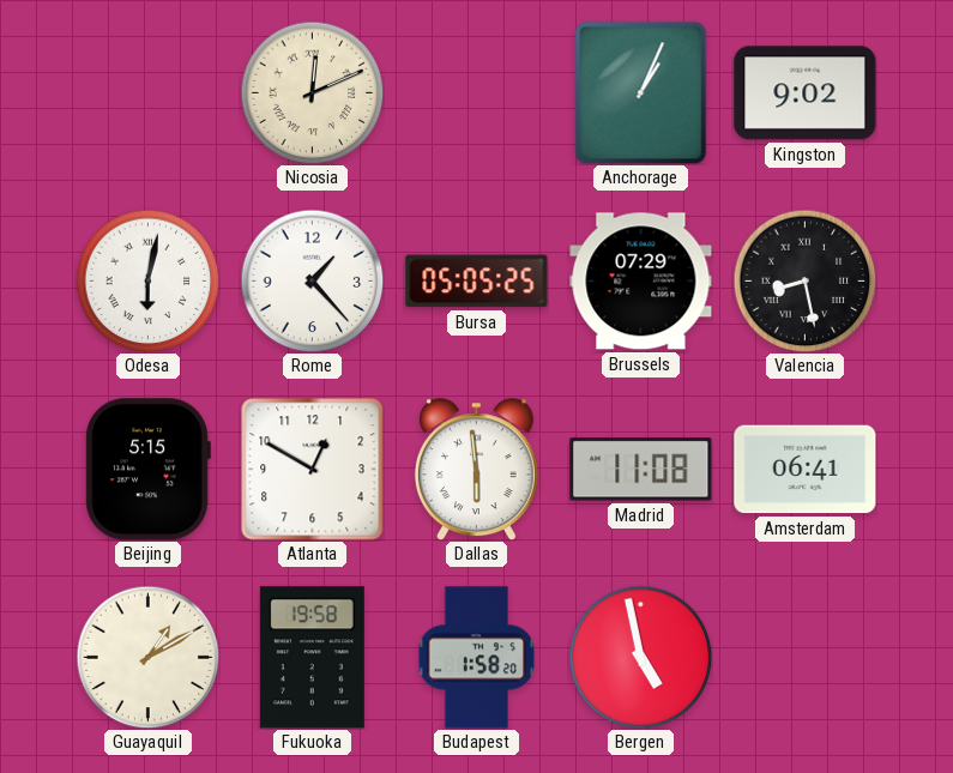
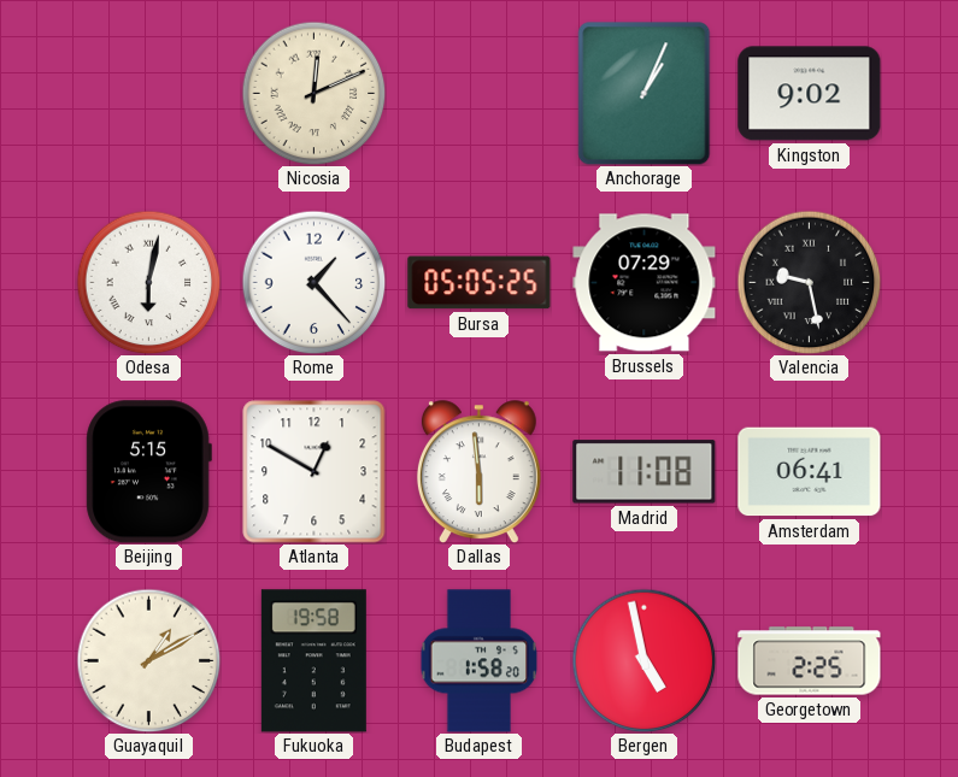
Valencia: 8:28 -> 9:28
Georgetown: none -> 2:25
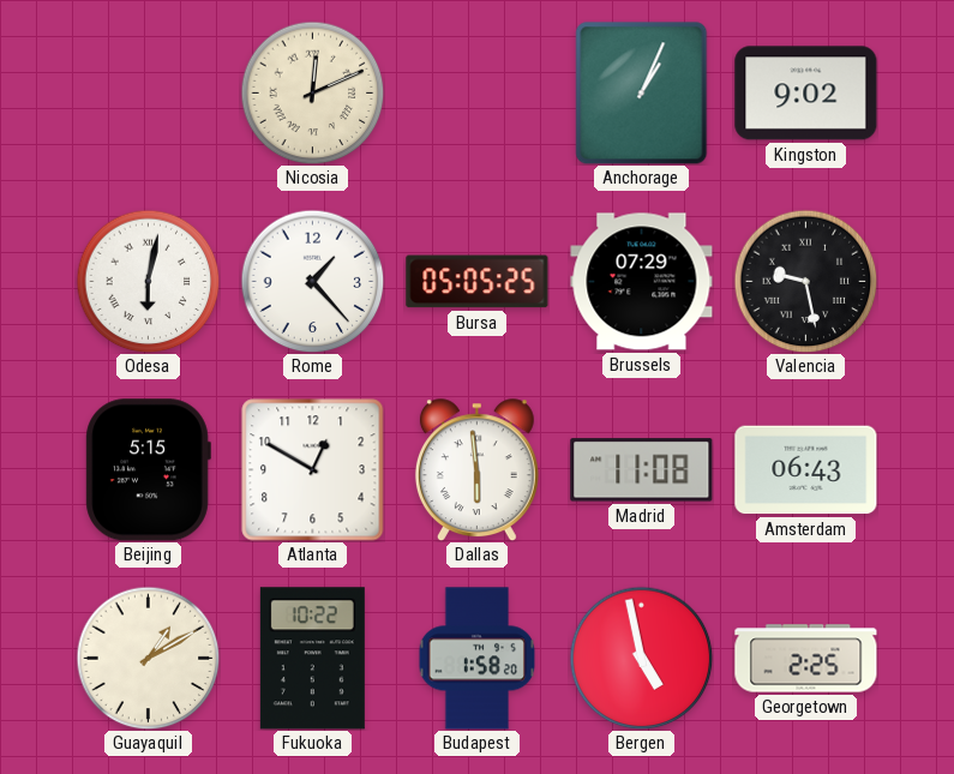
Amsterdam: 06:41 -> 06:43
Fukuoka: 19:58 -> 10:22
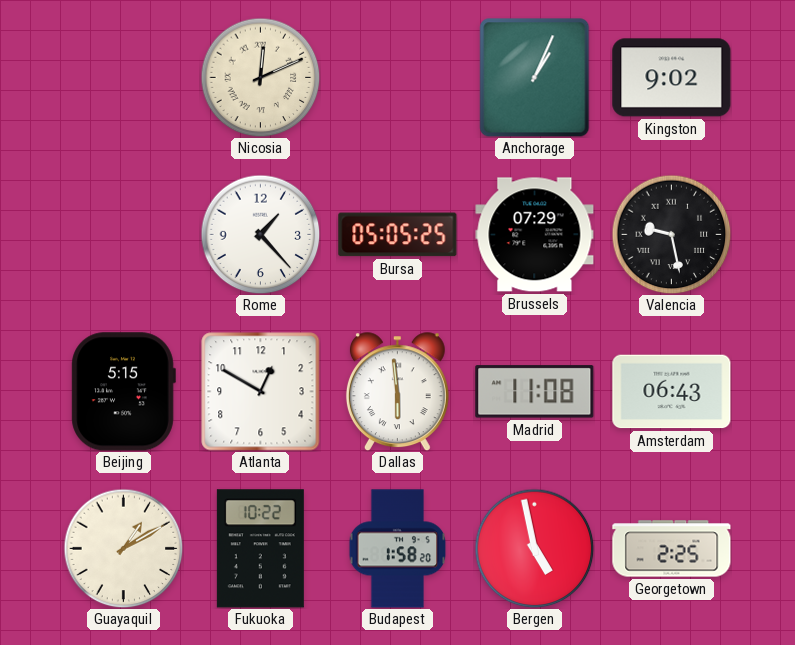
Odesa: 6:02 -> none
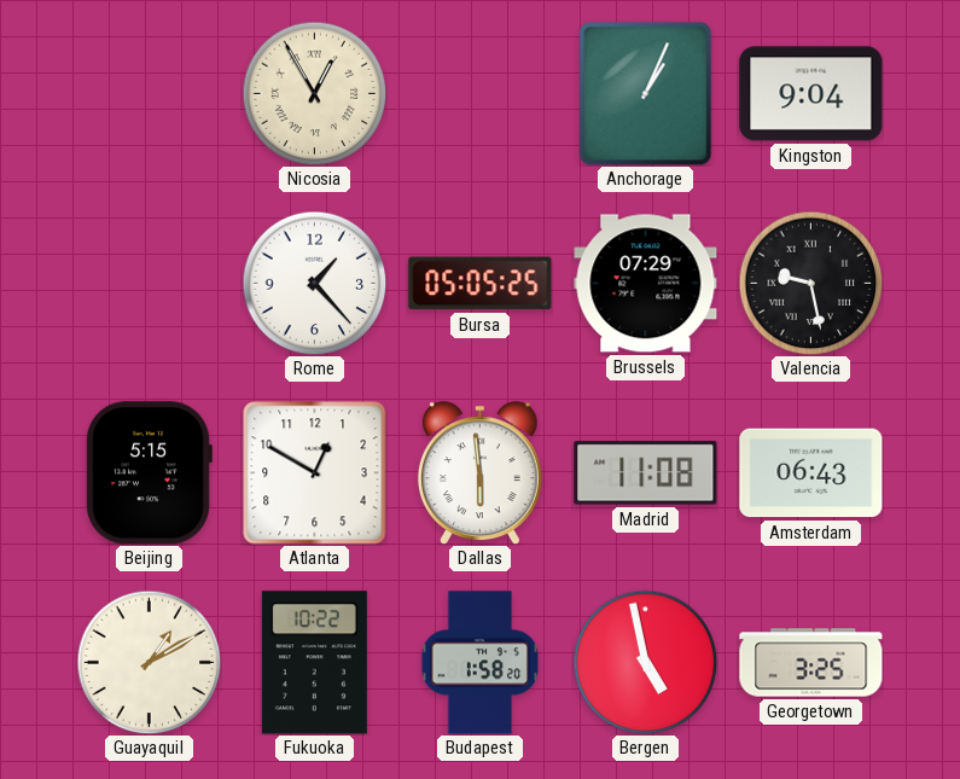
Nicosia: 12:11 -> 12:55
Kingston: 9:02 -> 9:04
Georgetown: 2:25 -> 3:25
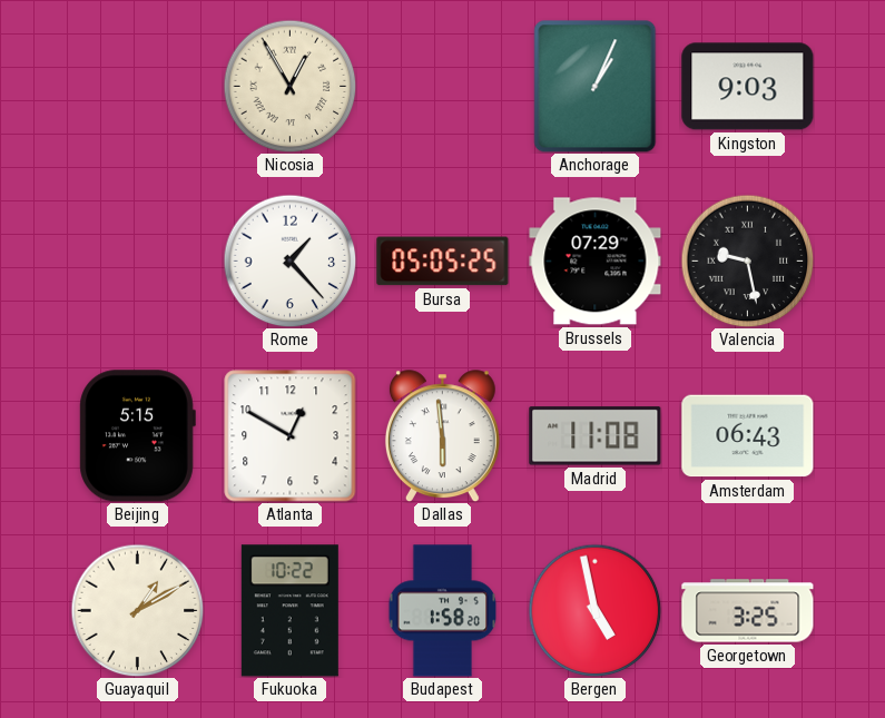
Kingston: 9:04 -> 9:03
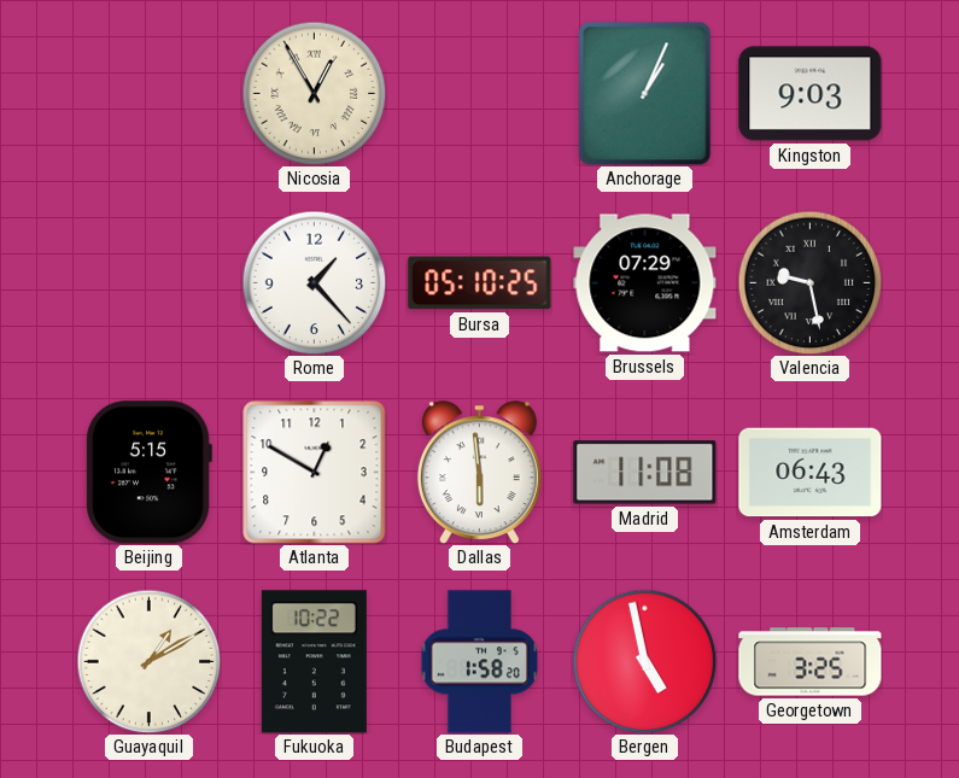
Bursa: 05:05 -> 05:10
